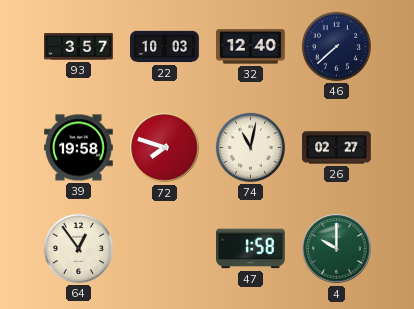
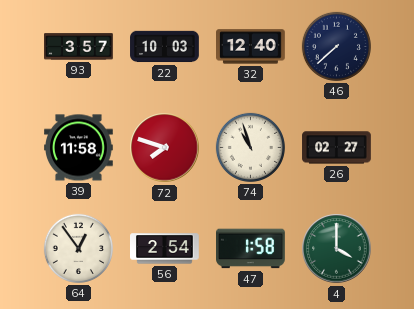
39: 19:58 -> 11:58
74: 11:02 -> 10:57
56: none -> 2:54
4: 10:00 -> 4:00
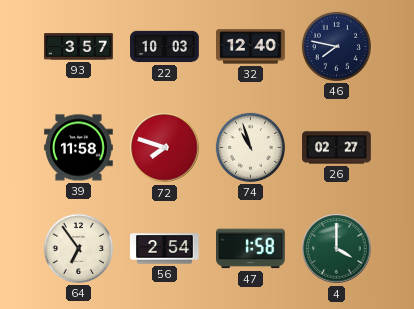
46: 7:38 -> 7:47
64: 12:54 -> 6:54
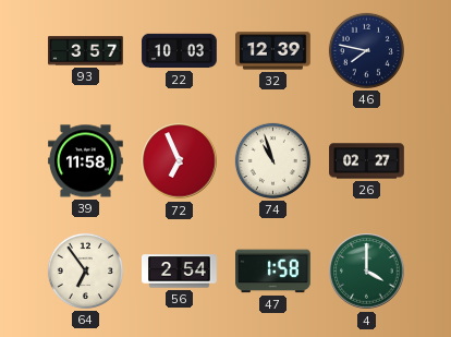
32: 12:40 -> 12:39
72: 7:48 -> 6:56
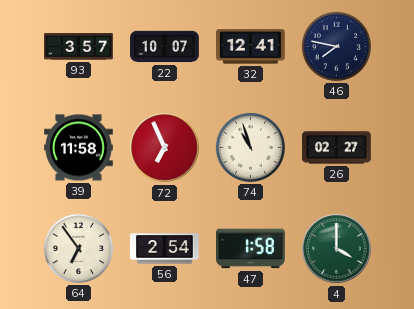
22: 10:03 -> 10:07
32: 12:39 -> 12:41
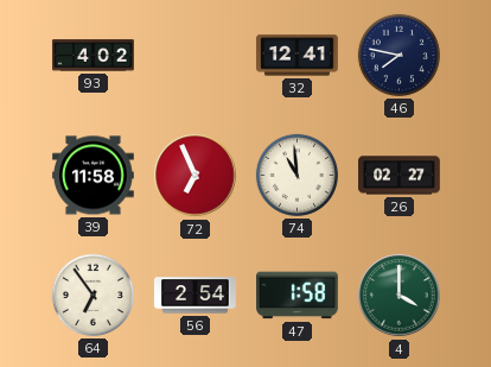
93: 3:57 -> 4:02
22: 10:07 -> none
74: 10:57 -> 10:59
